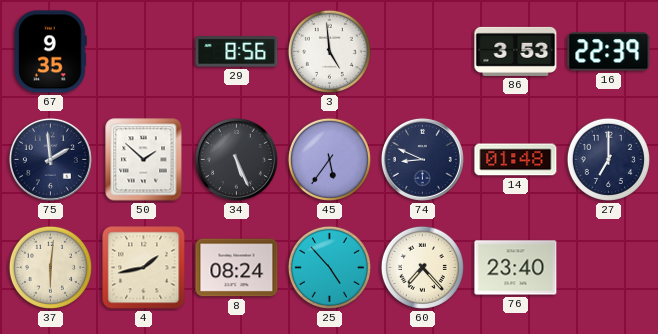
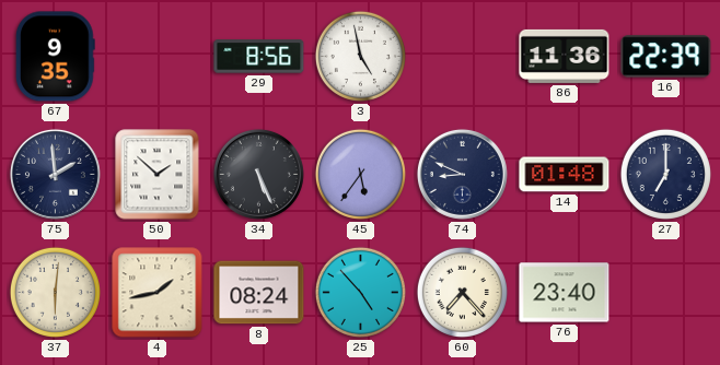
3: 4:59 -> 4:58
86: 3:53 -> 11:36
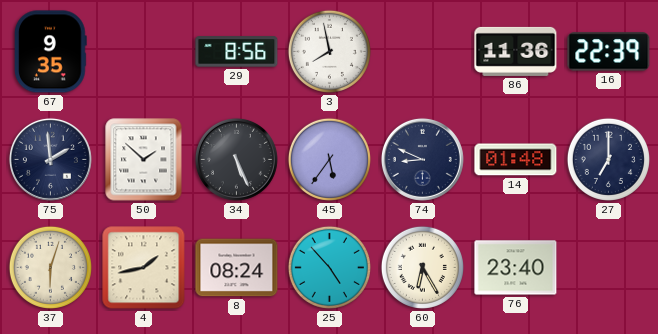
3: 4:58 -> 7:58
37: 6:01 -> 6:03
60: 7:23 -> 6:25
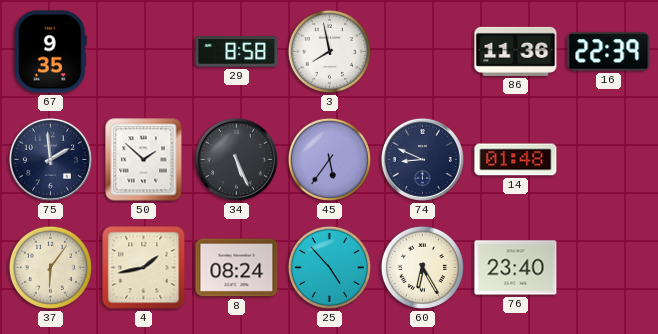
29: 8:56 -> 8:58
27: 7:00 -> none
37: 6:03 -> 6:06
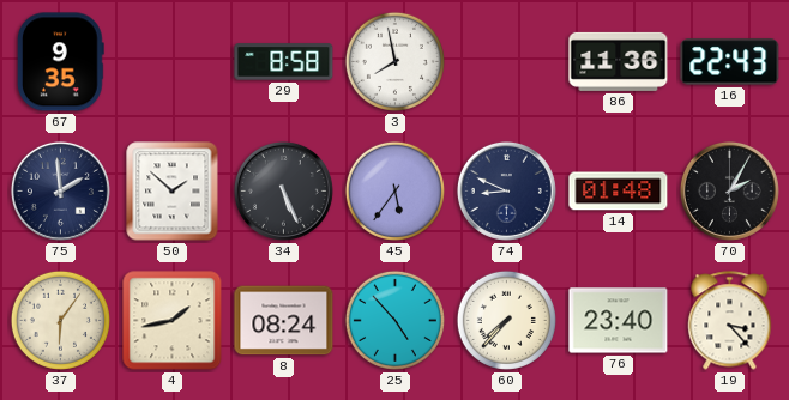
16: 22:39 -> 22:43
70: none -> 2:05
60: 6:25 -> 7:37
19: none -> 3:23
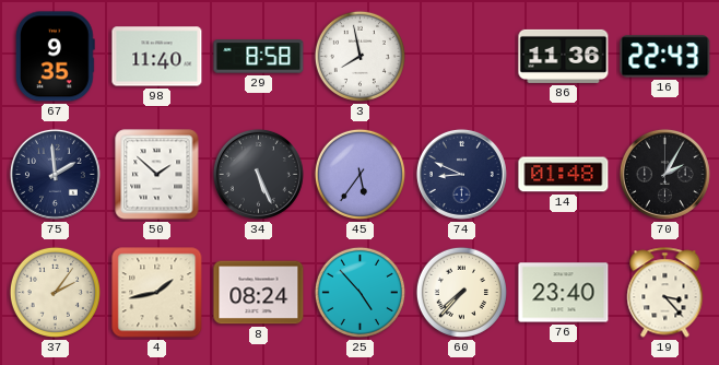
98: none -> 11:40
37: 6:06 -> 2:06
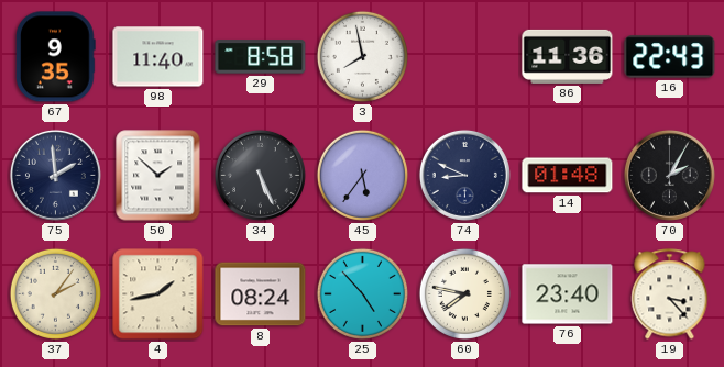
60: 7:37 -> 7:47
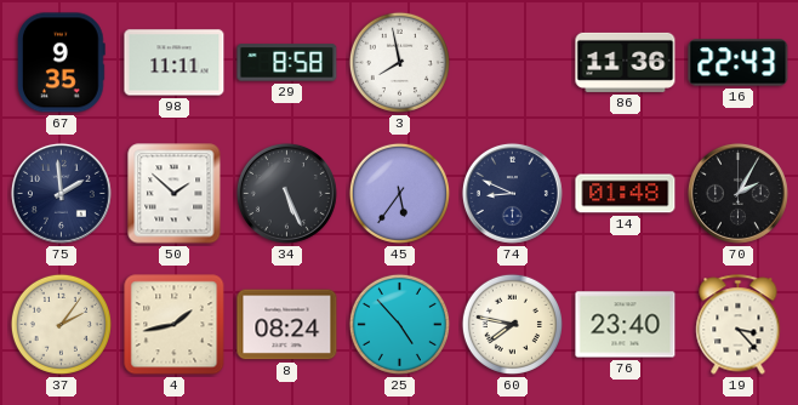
98: 11:40 -> 11:11
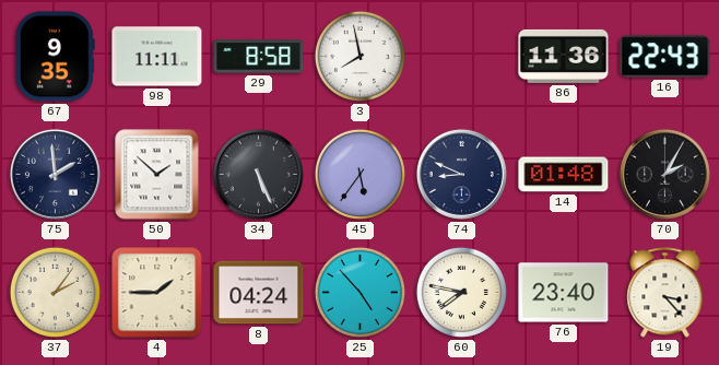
4: 1:43 -> 1:45
8: 08:24 -> 04:24
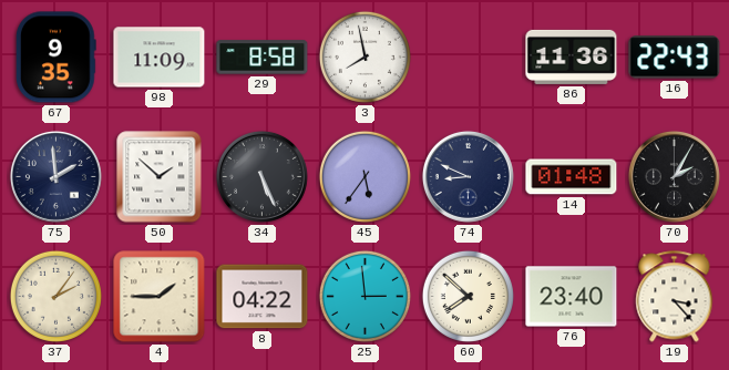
98: 11:11 -> 11:09
8: 04:24 -> 04:22
25: 4:53 -> 2:59
60: 7:47 -> 7:52
